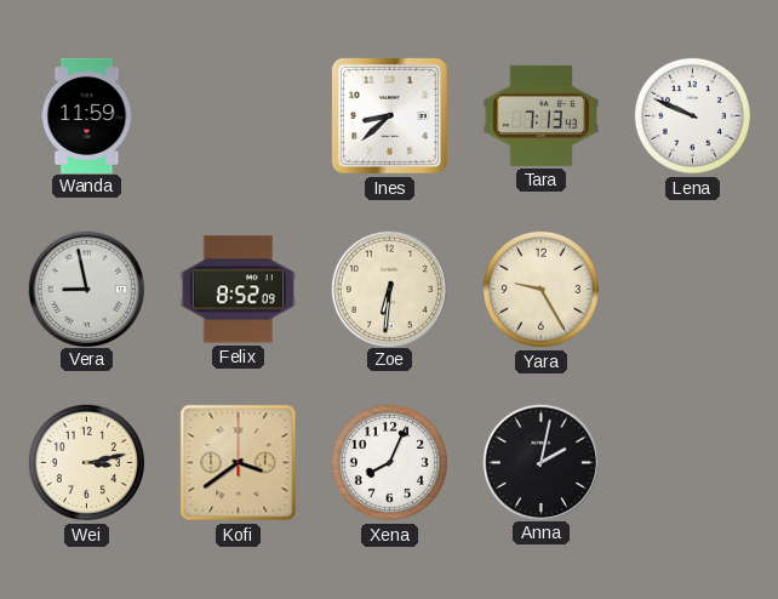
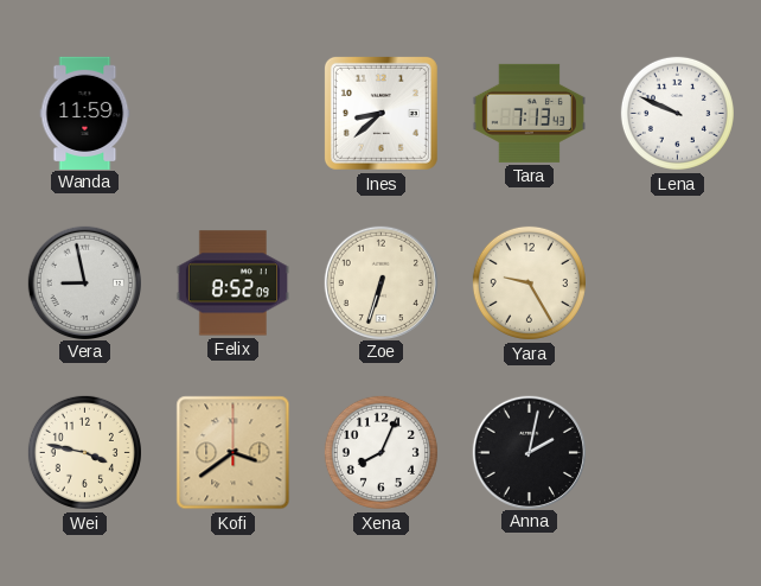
Zoe: 6:31 -> 6:33
Wei: 3:13 -> 3:47
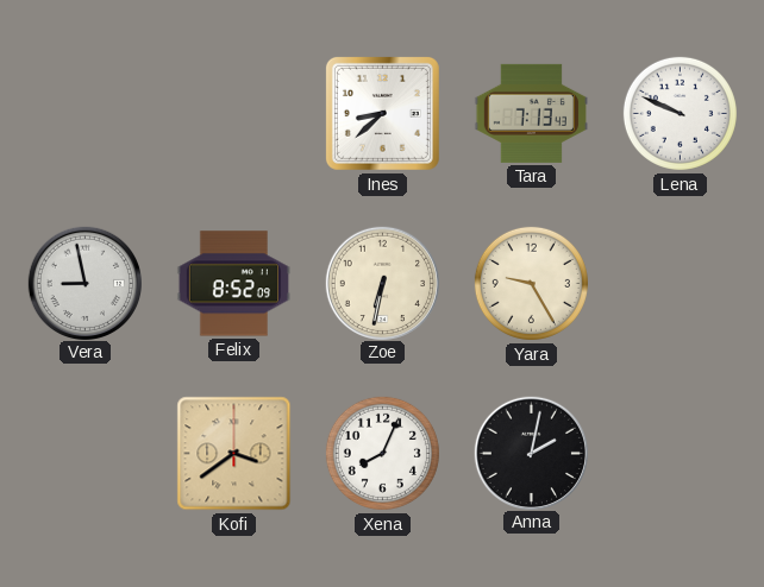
Wanda: 11:59 -> none
Zoe: 6:33 -> 6:32
Wei: 3:47 -> none
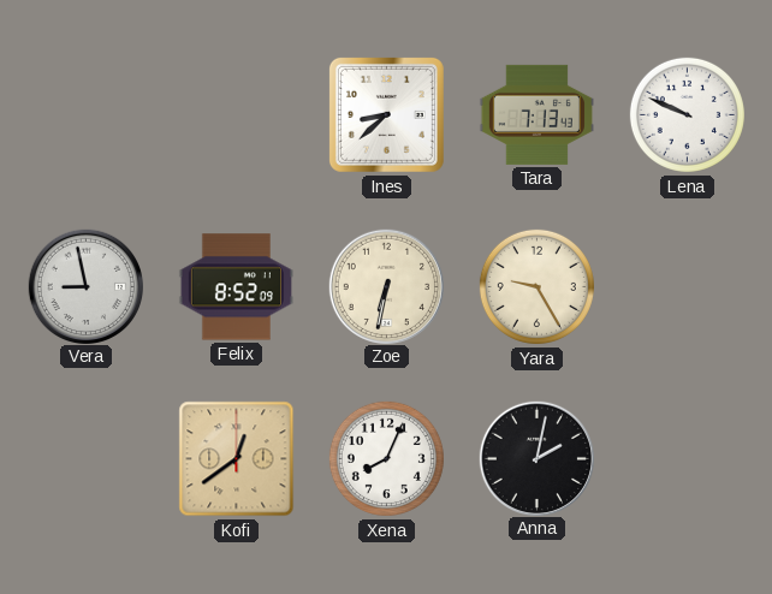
Kofi: 3:39 -> 12:39
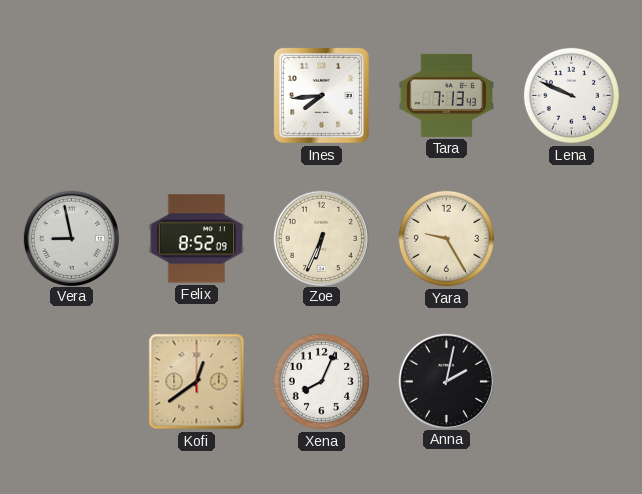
Ines: 8:38 -> 7:44
Zoe: 6:32 -> 6:34
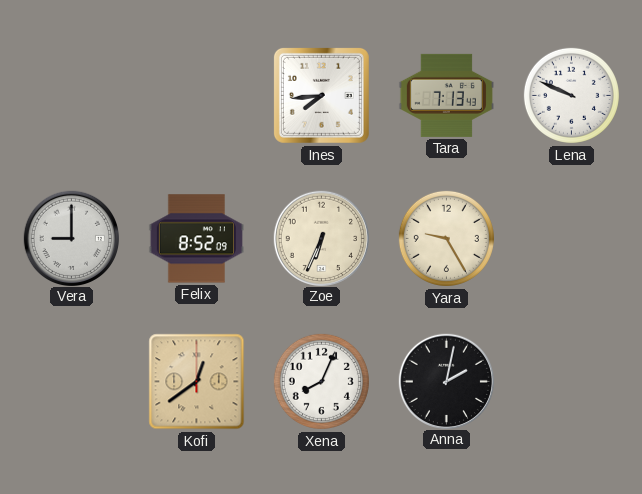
Vera: 8:58 -> 9:00
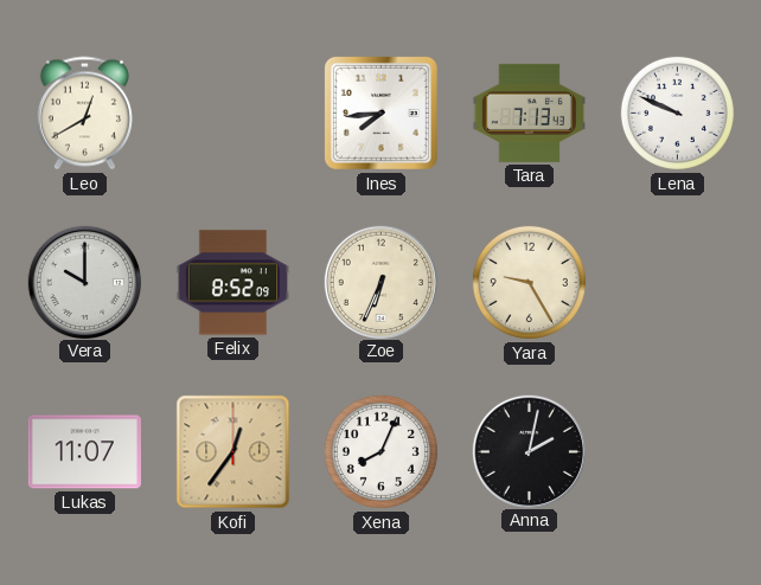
Leo: none -> 12:40
Vera: 9:00 -> 10:00
Lukas: none -> 11:07
Kofi: 12:39 -> 12:36
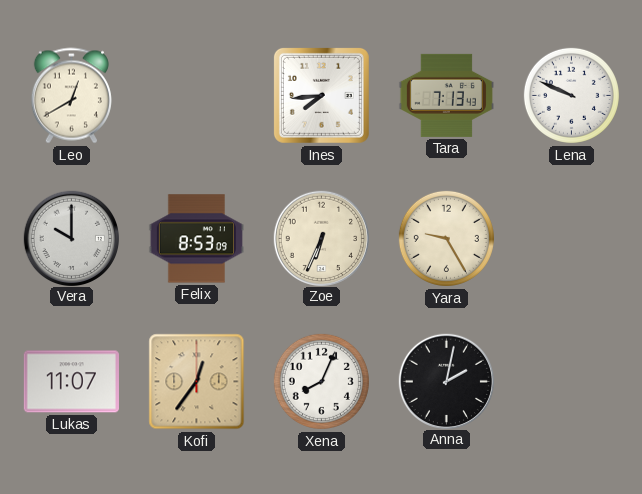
Felix: 8:52 -> 8:53
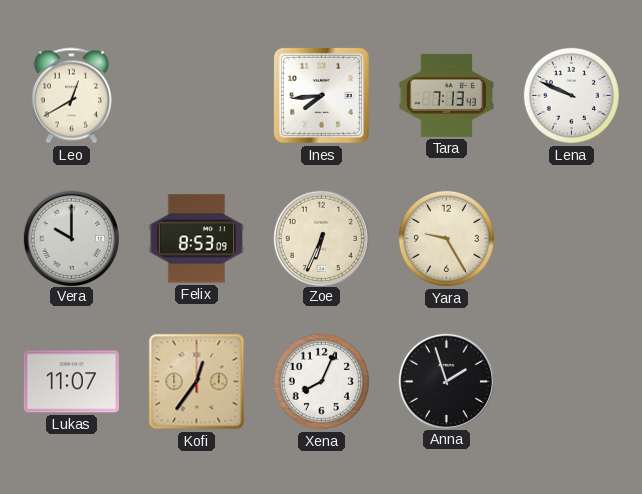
Anna: 2:02 -> 1:57
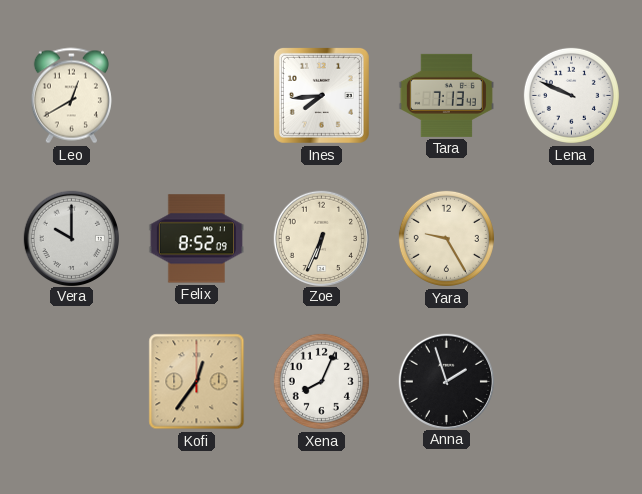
Felix: 8:53 -> 8:52
Lukas: 11:07 -> none
